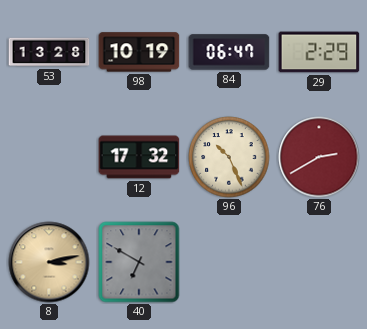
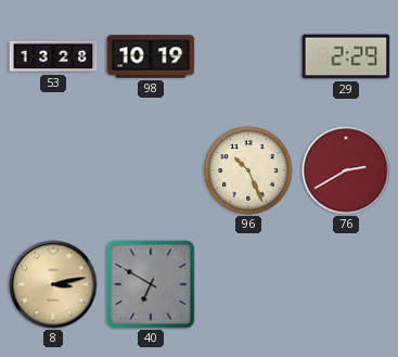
84: 06:47 -> none
12: 17:32 -> none
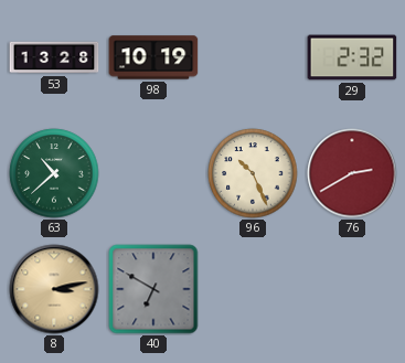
29: 2:29 -> 2:32
63: none -> 10:38
